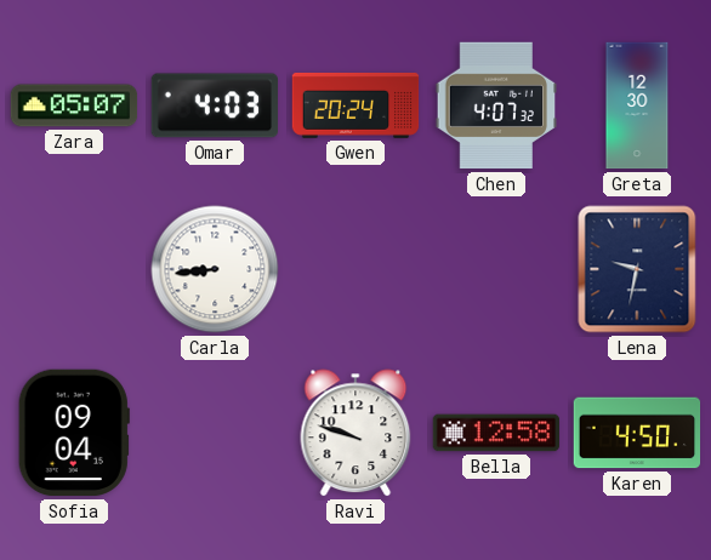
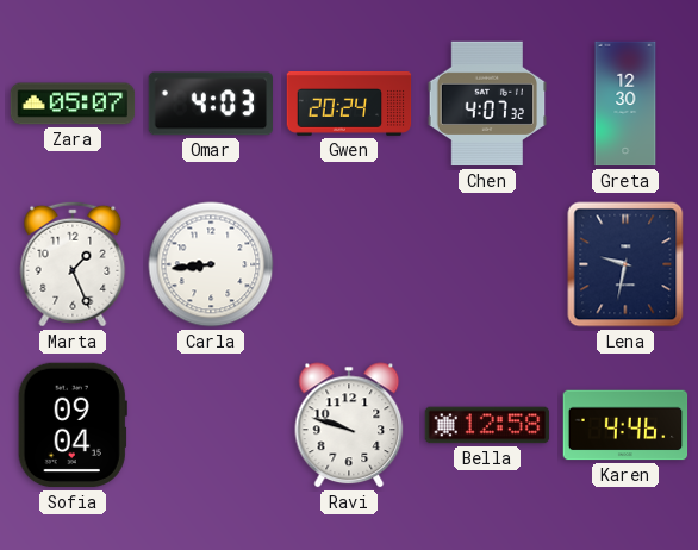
Marta: none -> 1:26
Karen: 4:50 -> 4:46
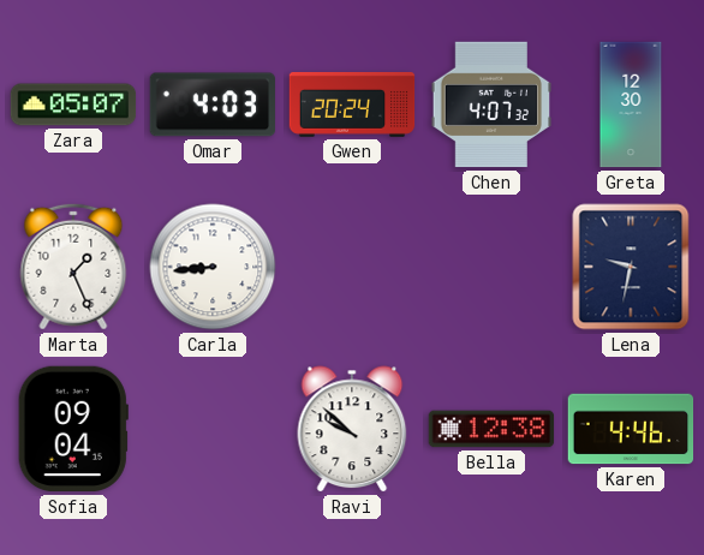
Ravi: 9:48 -> 9:52
Bella: 12:58 -> 12:38
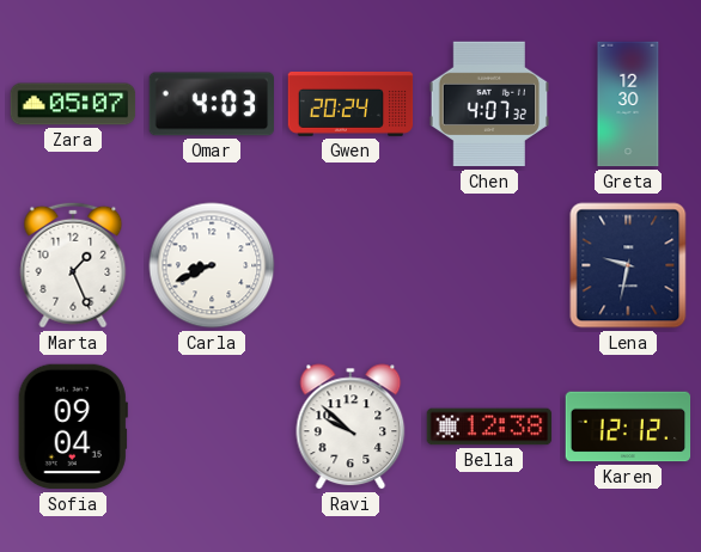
Carla: 8:44 -> 8:41
Karen: 4:46 -> 12:12
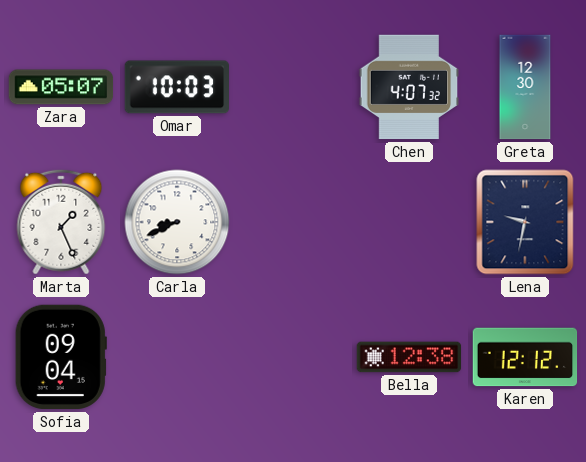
Omar: 4:03 -> 10:03
Gwen: 20:24 -> none
Ravi: 9:52 -> none
